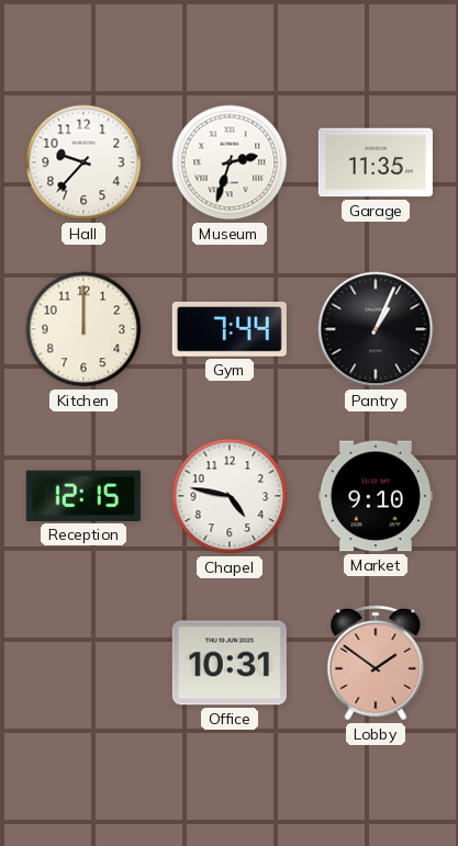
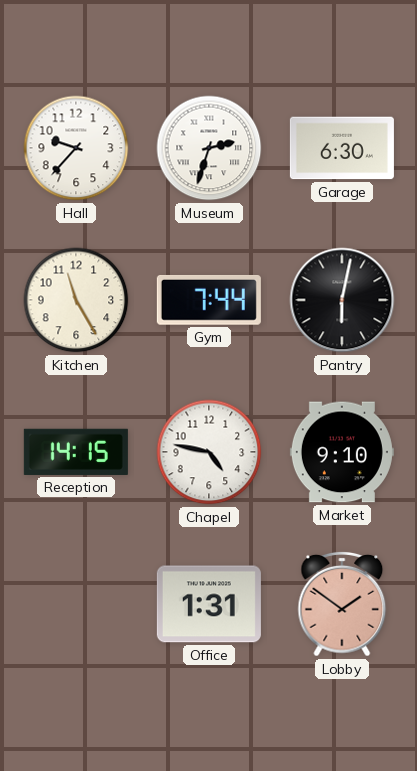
Garage: 11:35 -> 6:30
Kitchen: 12:00 -> 11:25
Pantry: 1:04 -> 6:02
Reception: 12:15 -> 14:15
Office: 10:31 -> 1:31
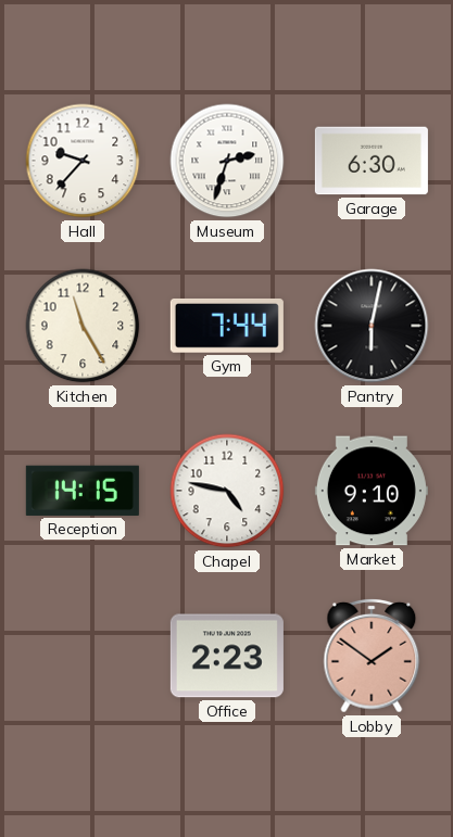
Office: 1:31 -> 2:23
